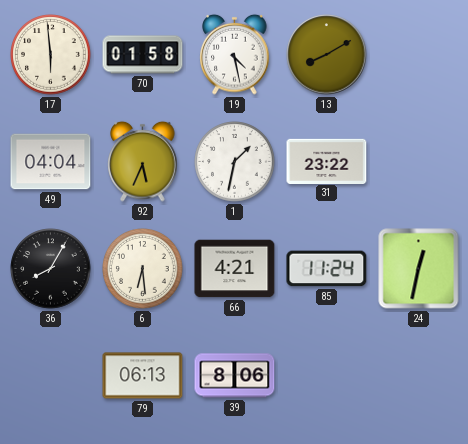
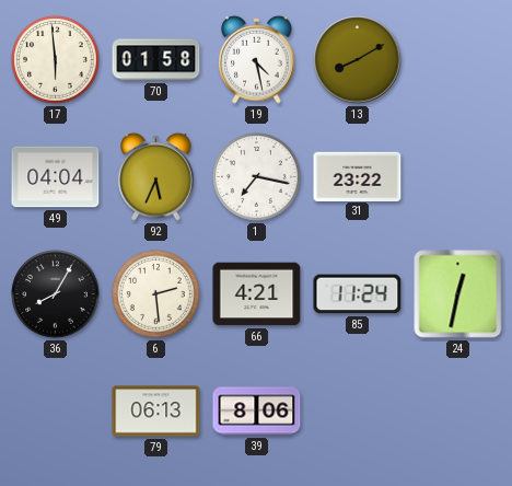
1: 1:32 -> 7:17
6: 6:29 -> 2:29
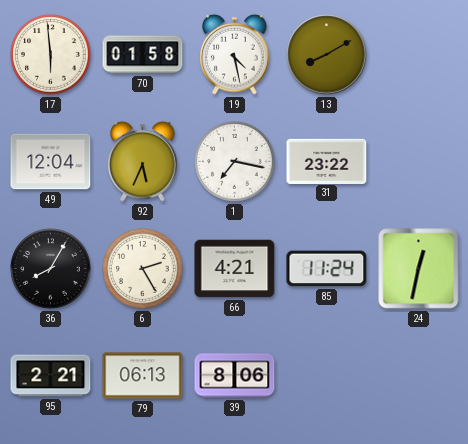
49: 04:04 -> 12:04
6: 2:29 -> 2:25
95: none -> 2:21
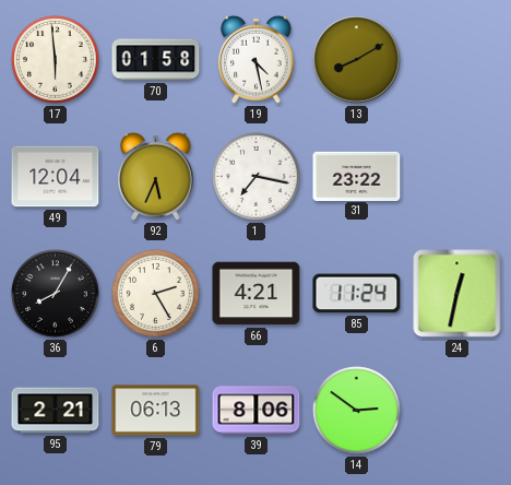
14: none -> 2:51
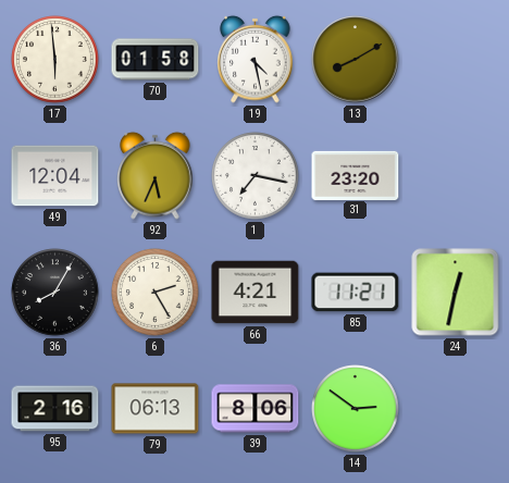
31: 23:22 -> 23:20
85: 11:24 -> 11:21
95: 2:21 -> 2:16
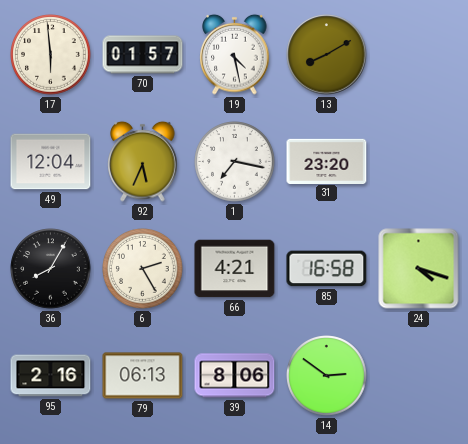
70: 01:58 -> 01:57
85: 11:21 -> 16:58
24: 12:32 -> 4:18
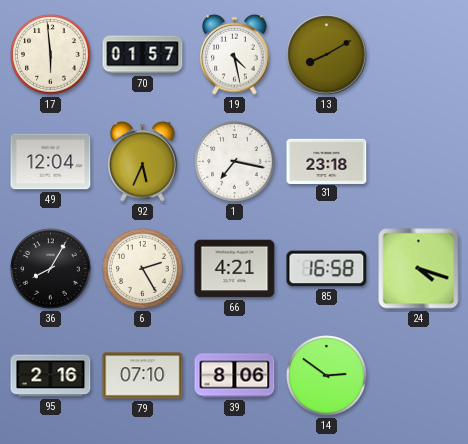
31: 23:20 -> 23:18
79: 06:13 -> 07:10
